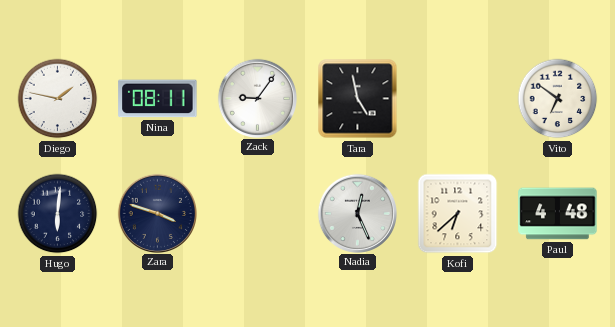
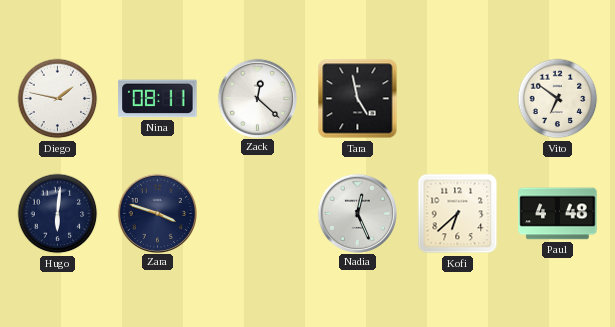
Zack: 9:06 -> 12:22
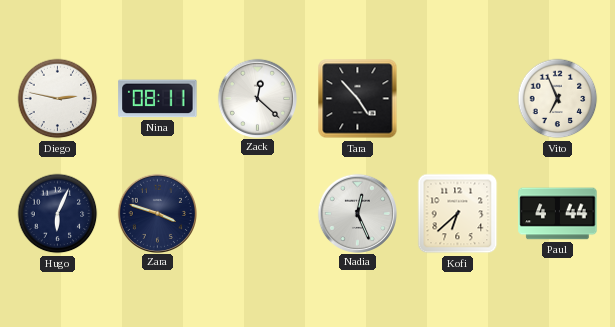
Diego: 1:47 -> 2:47
Tara: 4:58 -> 4:53
Vito: 6:51 -> 6:56
Hugo: 6:01 -> 6:04
Paul: 4:48 -> 4:44
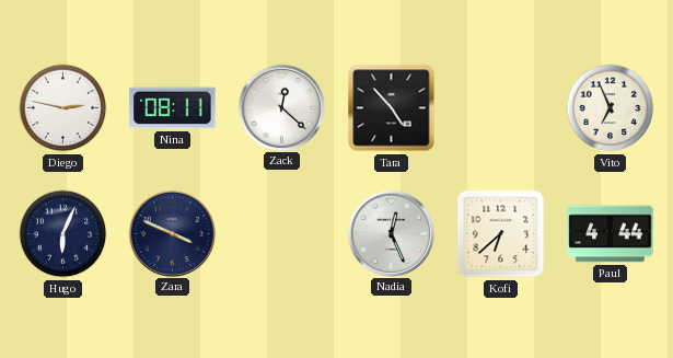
Zara: 3:48 -> 3:49
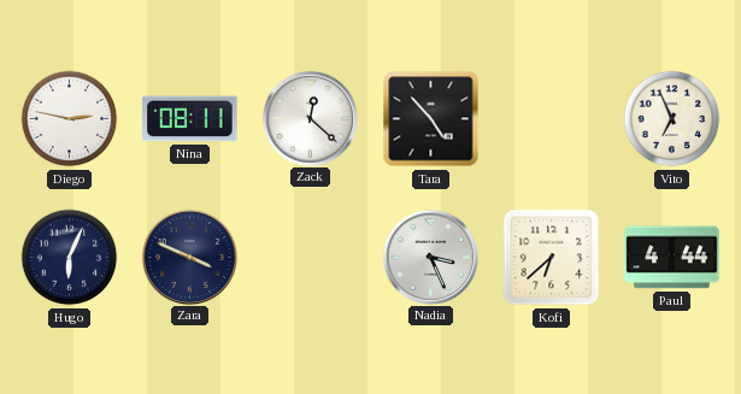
Nadia: 12:26 -> 3:26
